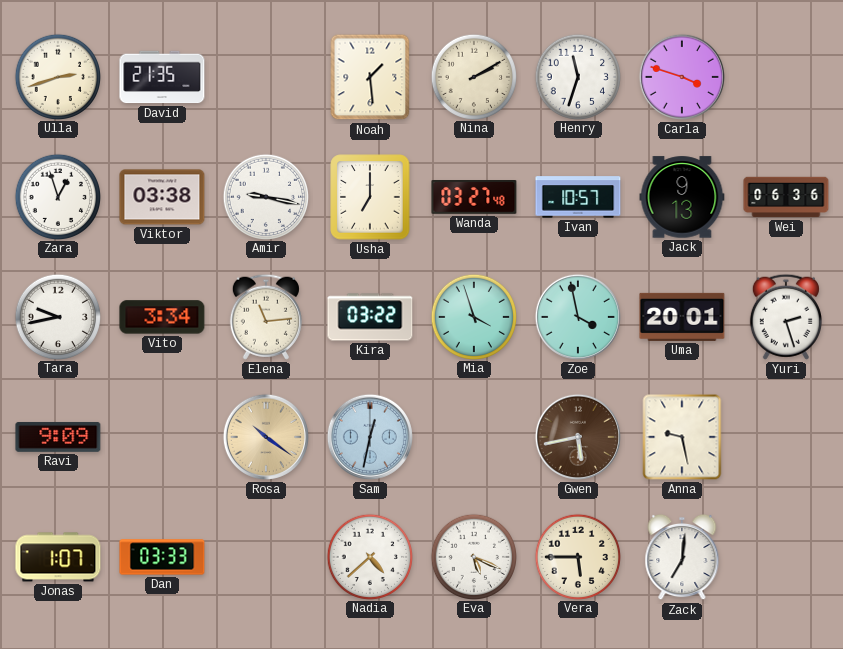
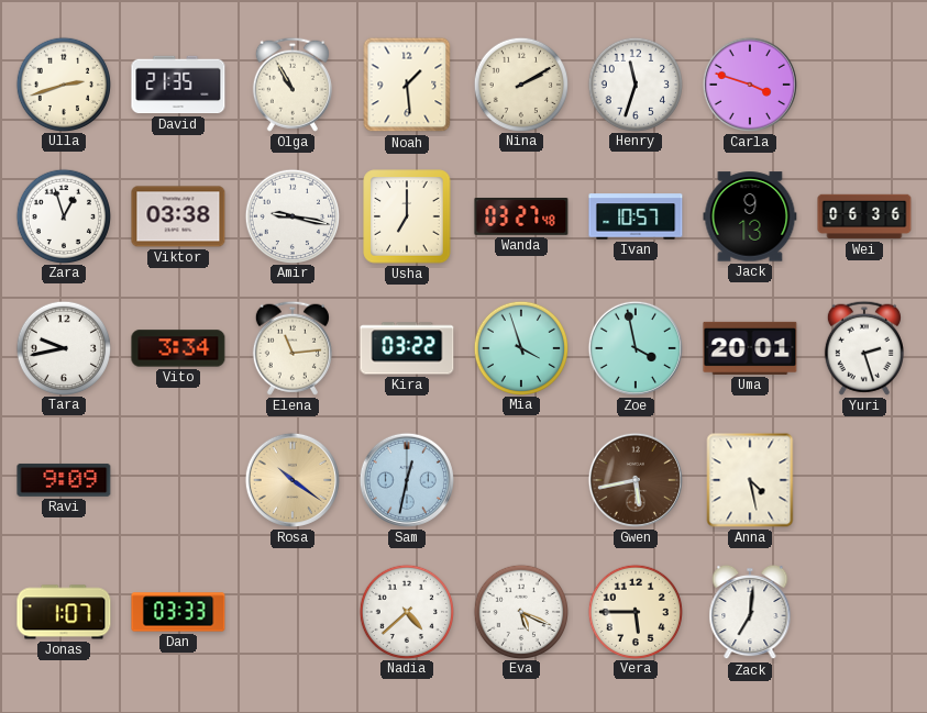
Olga: none -> 10:55
Anna: 9:28 -> 4:28
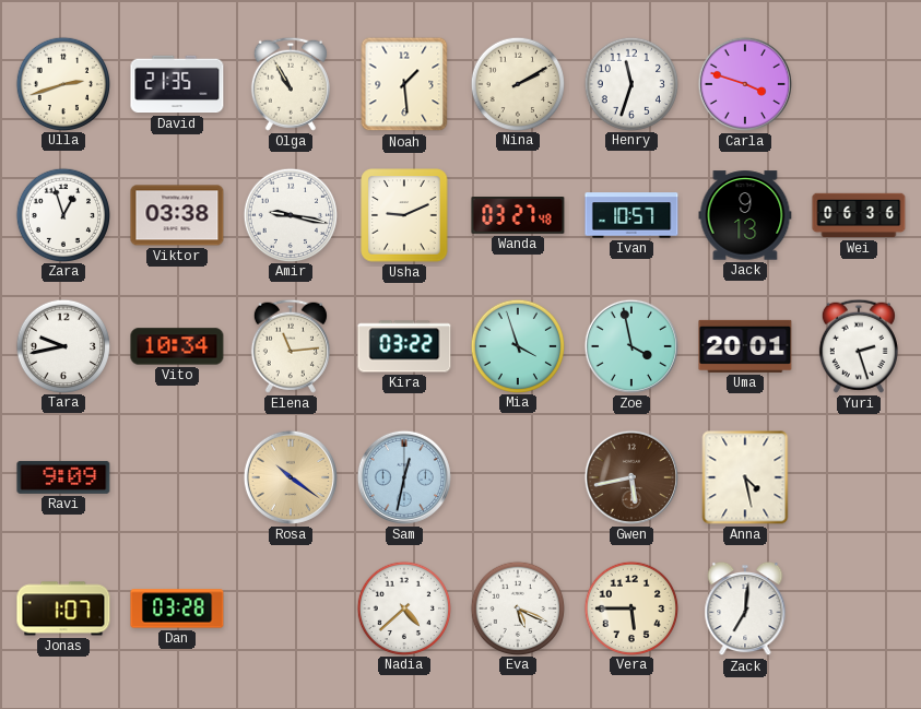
Usha: 7:00 -> 9:11
Vito: 3:34 -> 10:34
Dan: 03:33 -> 03:28
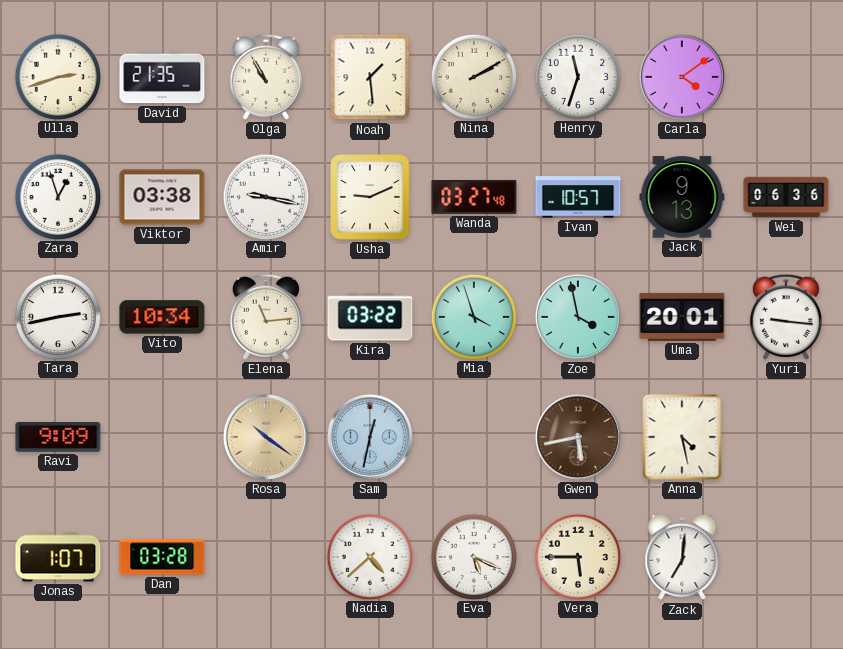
Carla: 3:48 -> 4:09
Tara: 9:43 -> 2:43
Yuri: 2:27 -> 9:16
